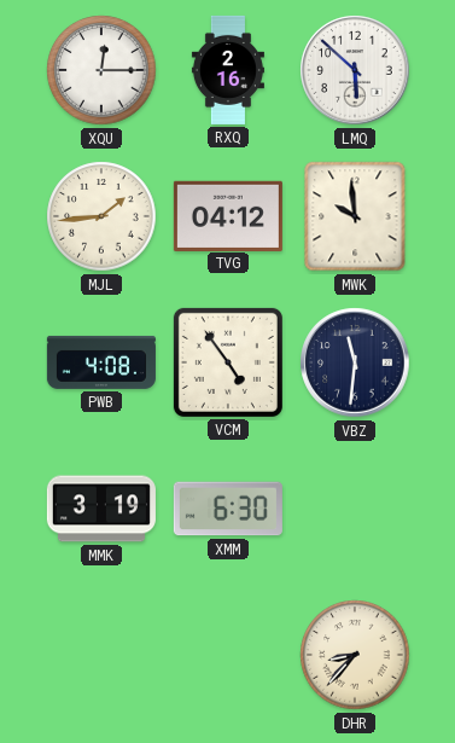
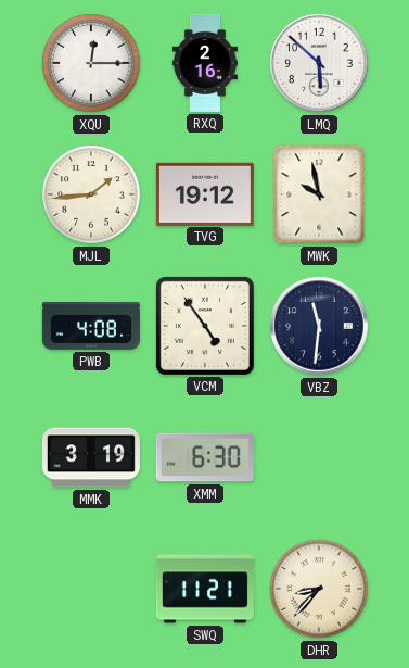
TVG: 04:12 -> 19:12
MWK: 9:59 -> 9:58
SWQ: none -> 11:21
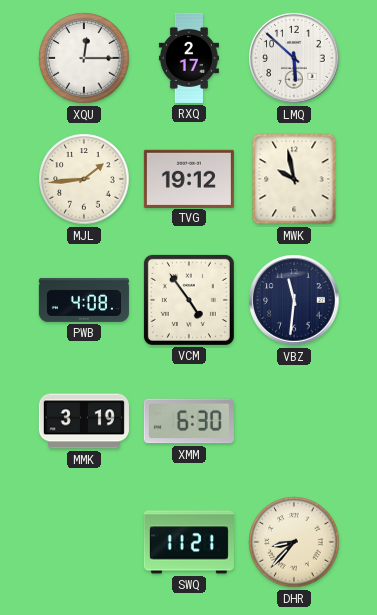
RXQ: 2:16 -> 2:17
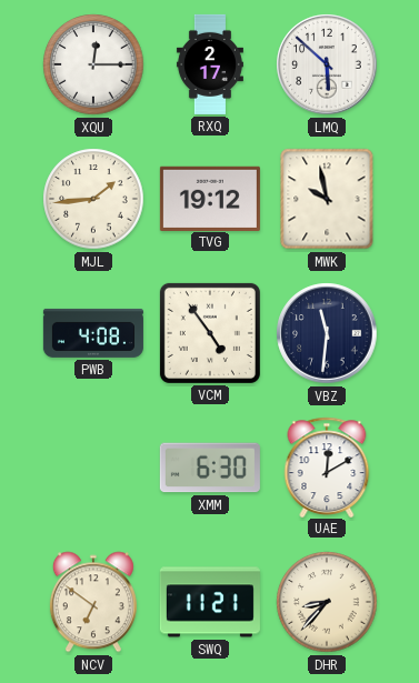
MMK: 3:19 -> none
UAE: none -> 12:10
NCV: none -> 6:51
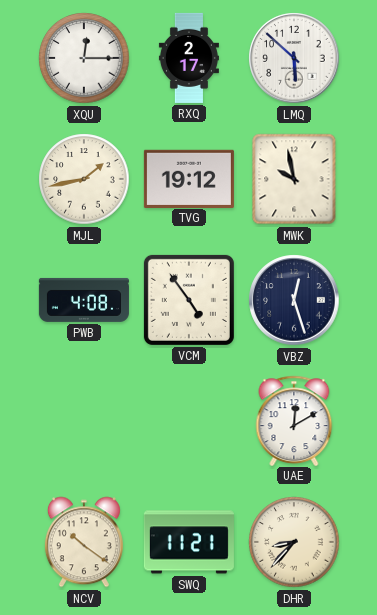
MJL: 1:44 -> 1:43
VBZ: 11:31 -> 12:27
XMM: 6:30 -> none
NCV: 6:51 -> 10:21
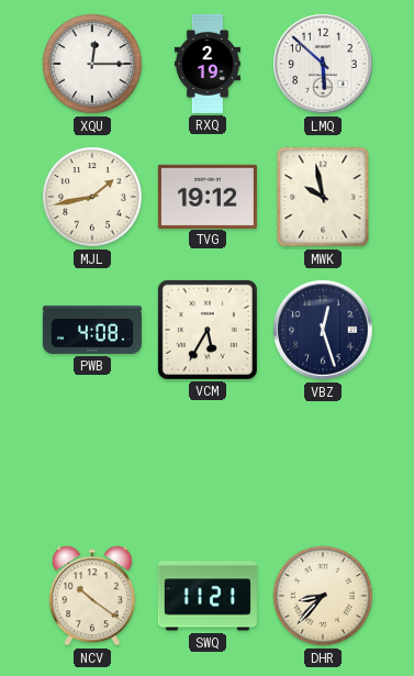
RXQ: 2:17 -> 2:19
VCM: 4:54 -> 5:35
UAE: 12:10 -> none
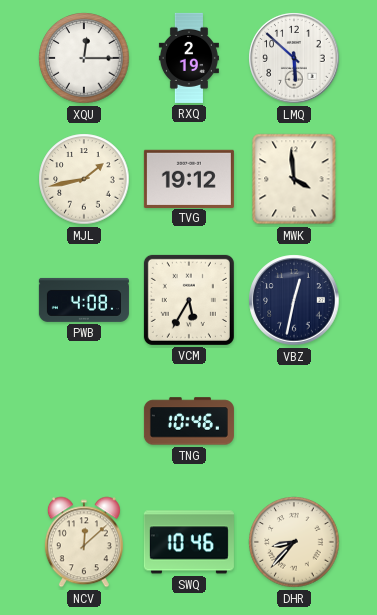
MWK: 9:58 -> 3:59
VBZ: 12:27 -> 12:32
TNG: none -> 10:46
NCV: 10:21 -> 12:08
SWQ: 11:21 -> 10:46
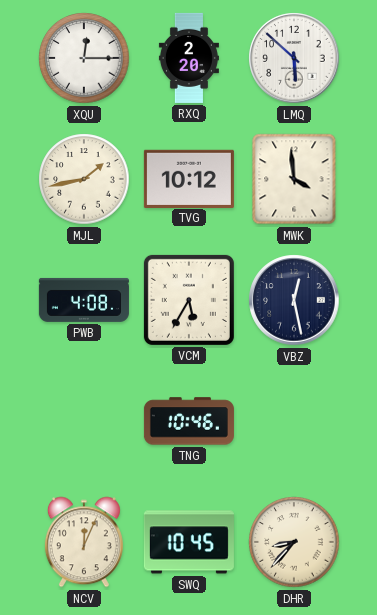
RXQ: 2:19 -> 2:20
TVG: 19:12 -> 10:12
VBZ: 12:32 -> 12:28
NCV: 12:08 -> 12:04
SWQ: 10:46 -> 10:45
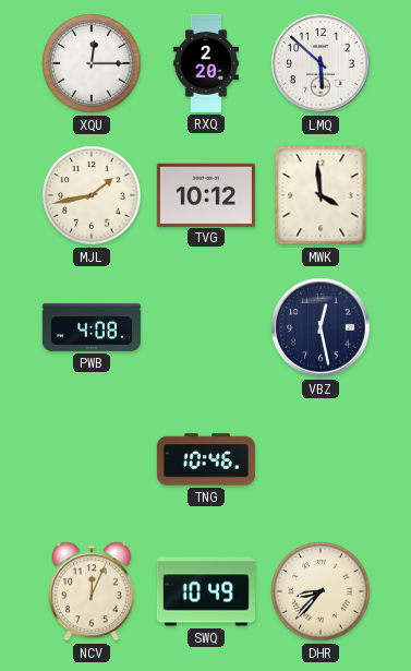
VCM: 5:35 -> none
SWQ: 10:45 -> 10:49
